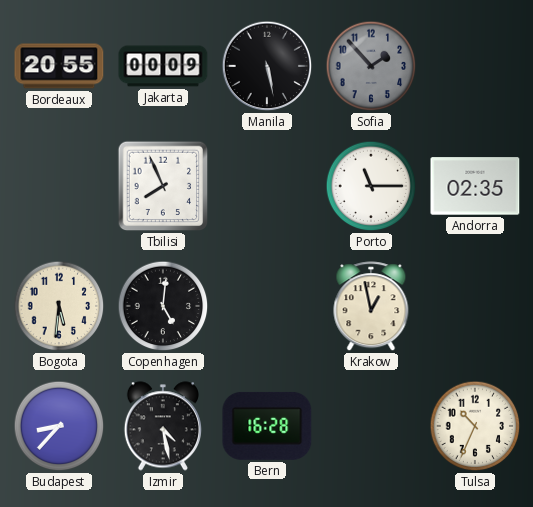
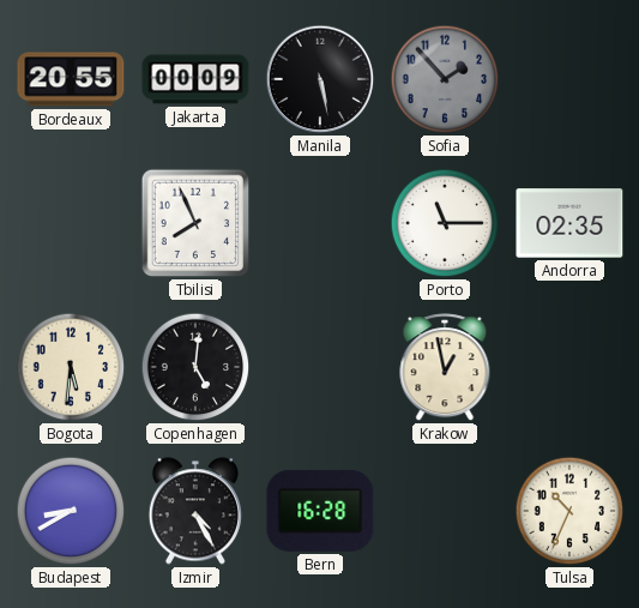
Budapest: 8:37 -> 8:40
Izmir: 4:28 -> 4:25
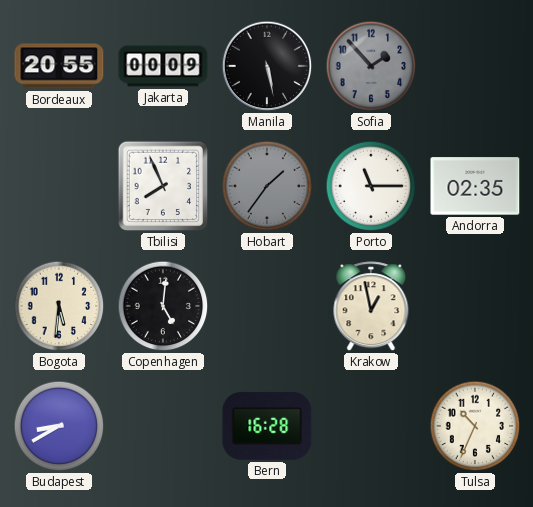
Hobart: none -> 1:36
Izmir: 4:25 -> none
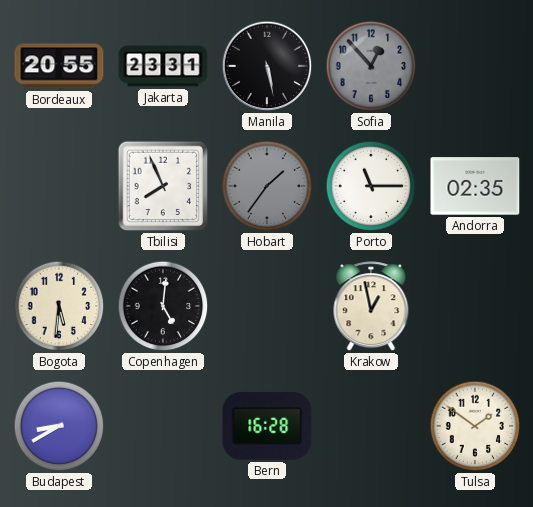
Jakarta: 00:09 -> 23:31
Sofia: 1:53 -> 12:53
Tulsa: 10:34 -> 1:51
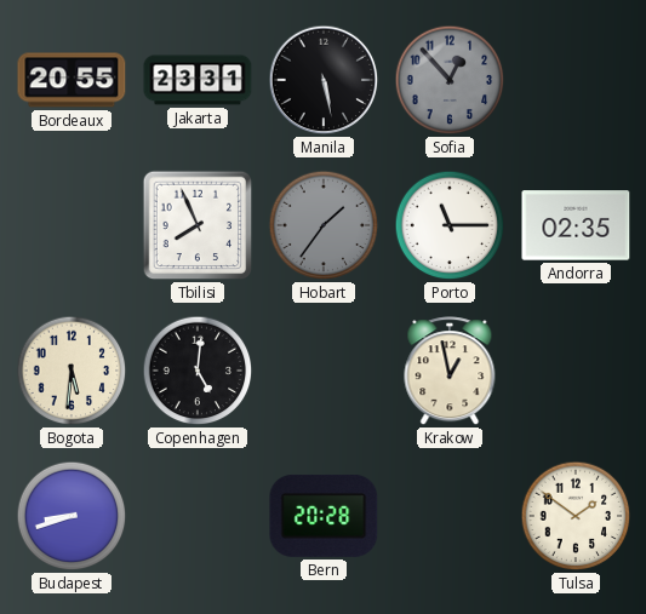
Budapest: 8:40 -> 8:42
Bern: 16:28 -> 20:28
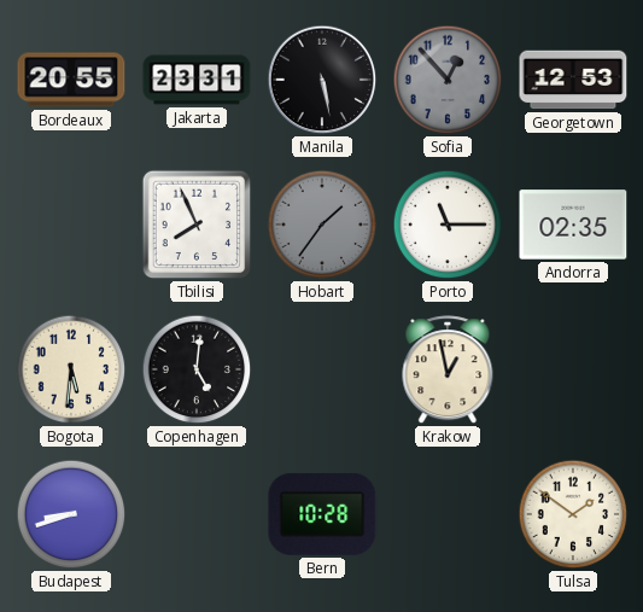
Georgetown: none -> 12:53
Bern: 20:28 -> 10:28
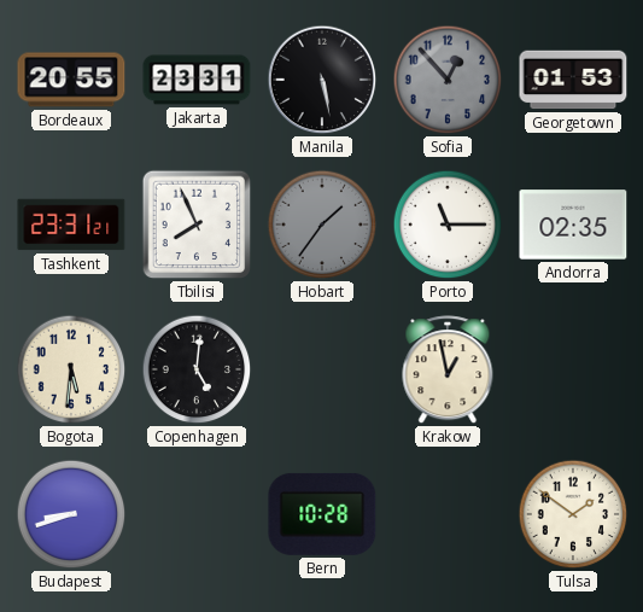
Georgetown: 12:53 -> 01:53
Tashkent: none -> 23:31
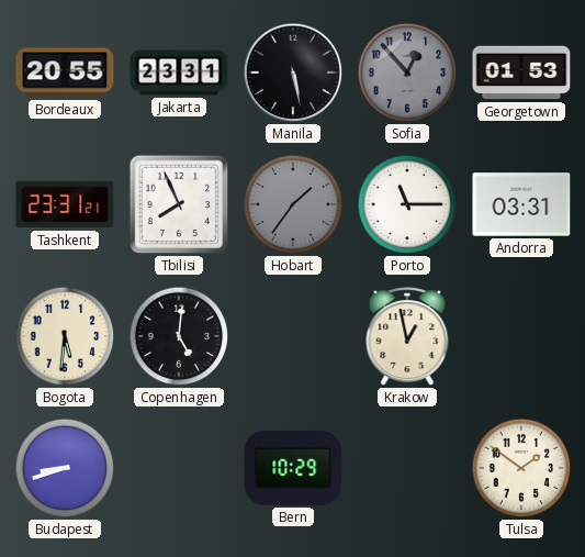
Andorra: 02:35 -> 03:31
Bern: 10:28 -> 10:29
